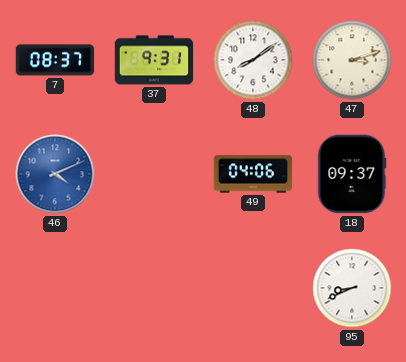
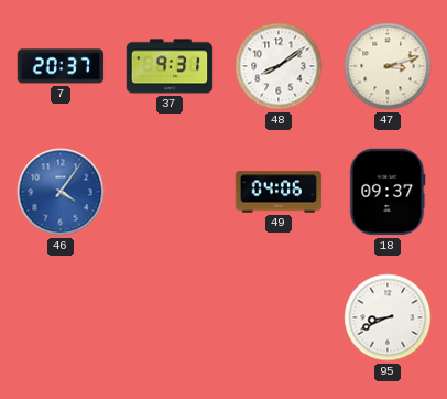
7: 08:37 -> 20:37
46: 4:11 -> 4:06
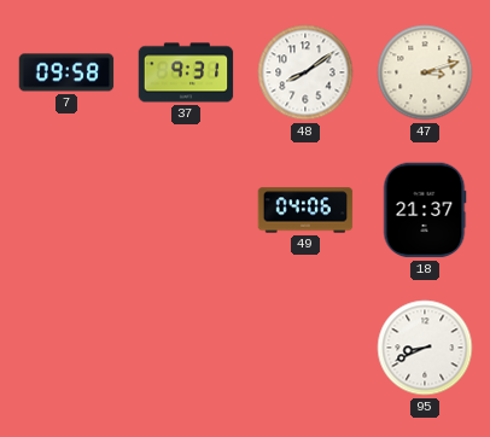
7: 20:37 -> 09:58
46: 4:06 -> none
18: 09:37 -> 21:37
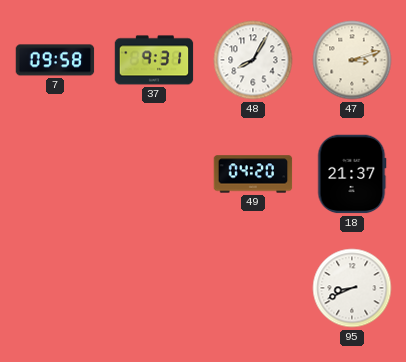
48: 8:09 -> 8:05
49: 04:06 -> 04:20
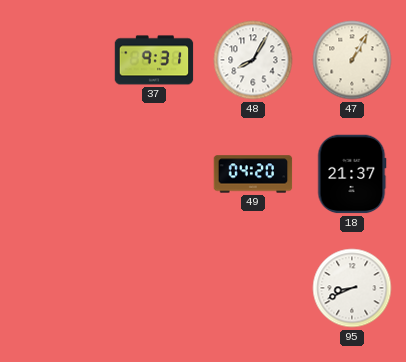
7: 09:58 -> none
47: 3:12 -> 1:05
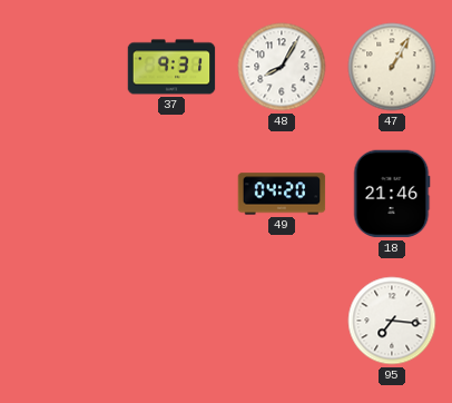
18: 21:37 -> 21:46
95: 8:41 -> 7:16
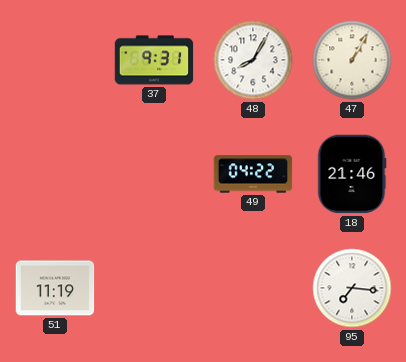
49: 04:20 -> 04:22
51: none -> 11:19
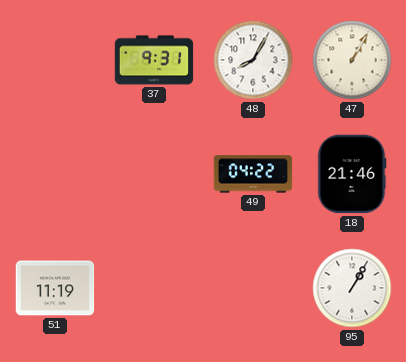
95: 7:16 -> 1:05
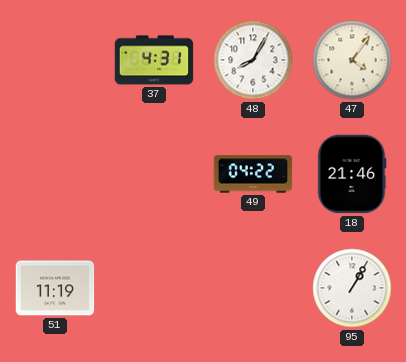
37: 9:31 -> 4:31
47: 1:05 -> 4:06
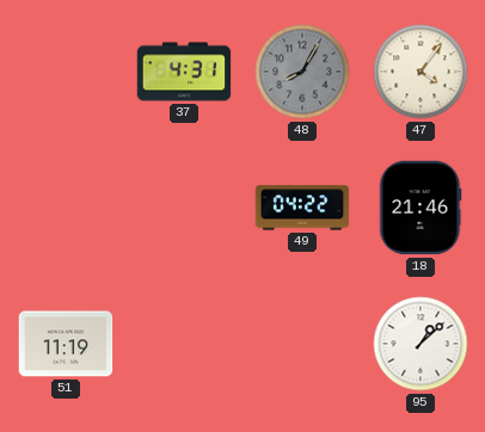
48 dial: white -> grey
95: 1:05 -> 1:08
